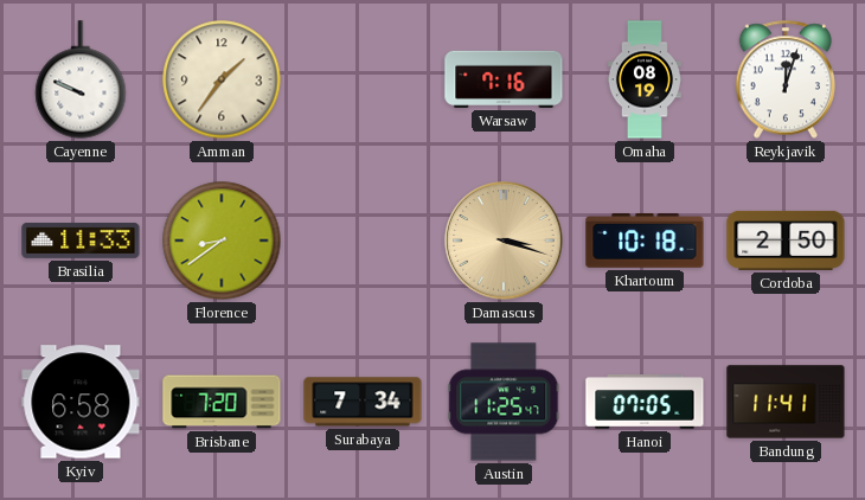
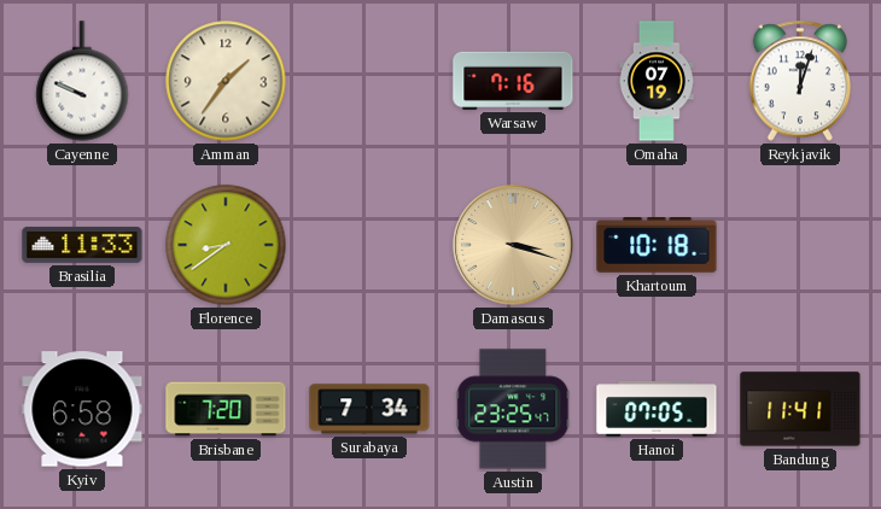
Omaha: 08:19 -> 07:19
Cordoba: 2:50 -> none
Austin: 11:25 -> 23:25
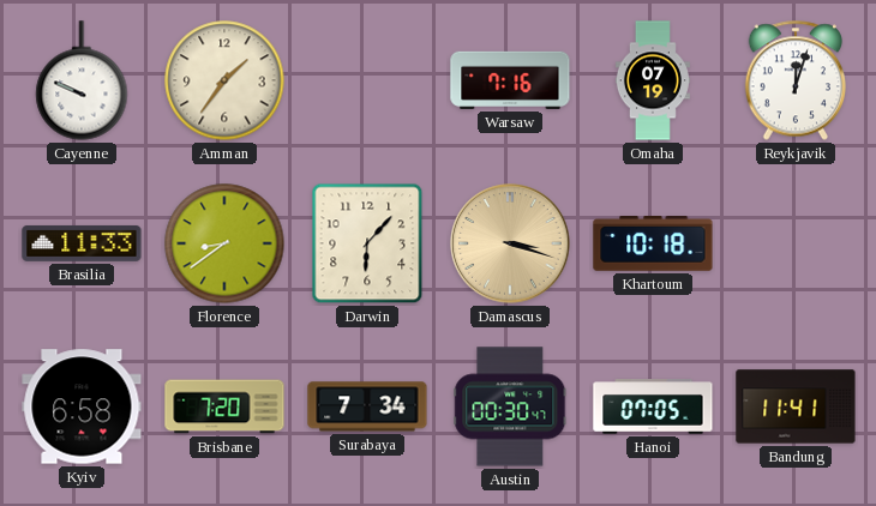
Darwin: none -> 6:07
Austin: 23:25 -> 00:30
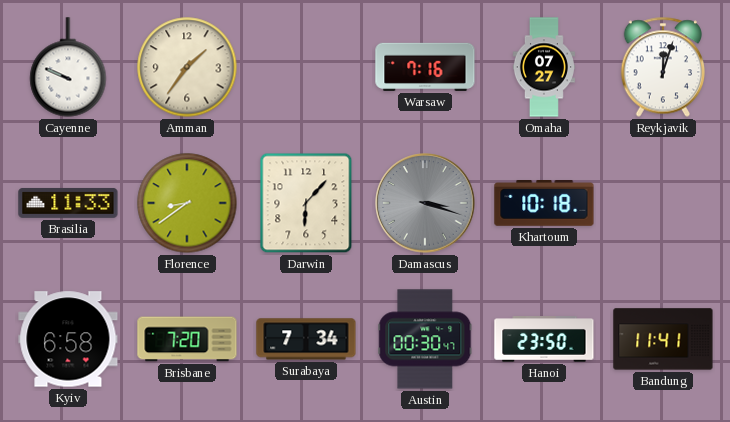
Omaha: 07:19 -> 07:27
Damascus dial: champagne -> grey
Hanoi: 07:05 -> 23:50
